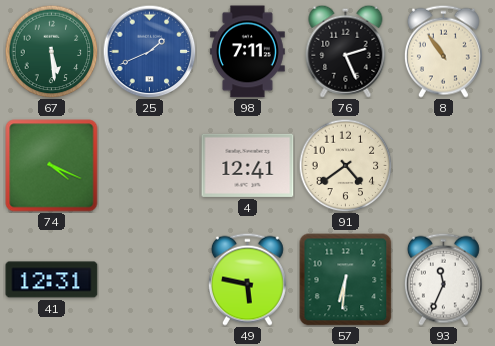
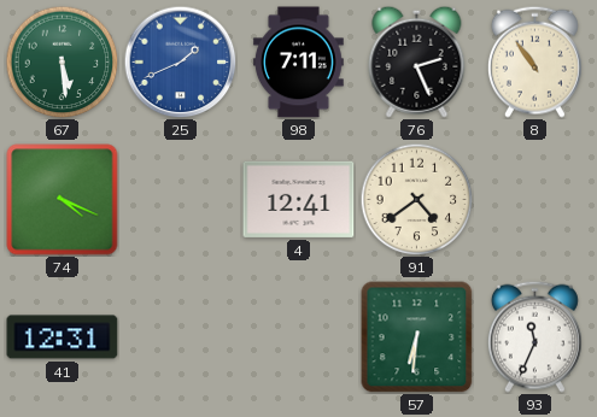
49: 5:47 -> none
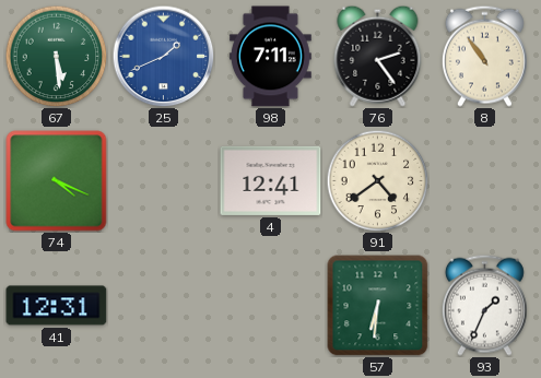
76: 2:26 -> 2:24
93: 11:34 -> 1:34
